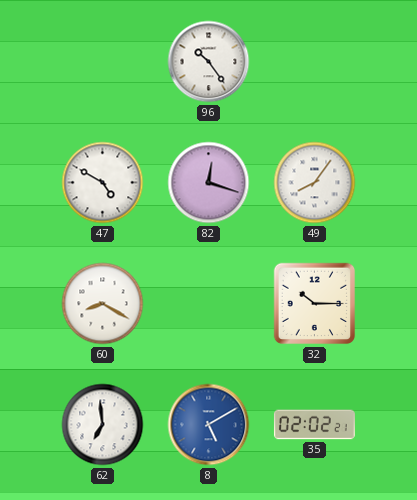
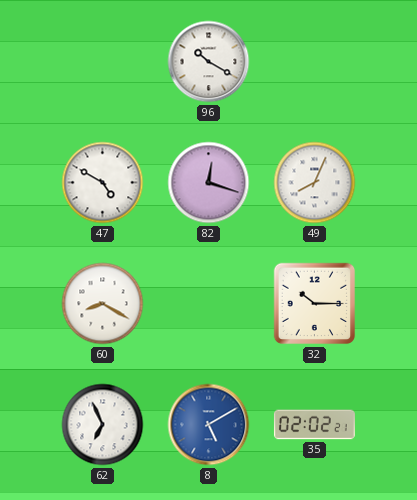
96: 10:24 -> 10:20
49: 8:06 -> 8:04
62: 6:59 -> 6:56
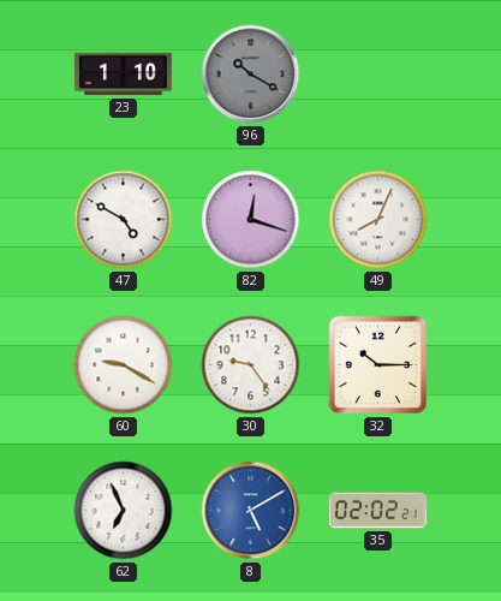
23: none -> 1:10
96 dial: white -> grey
60: 8:20 -> 9:20
30: none -> 9:24
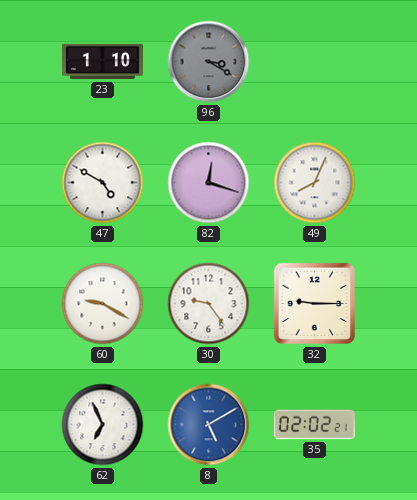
96: 10:20 -> 3:20
32: 10:15 -> 9:15
